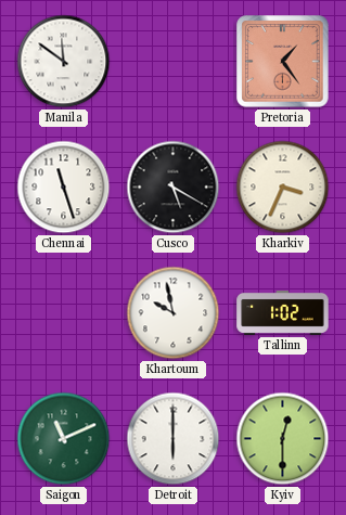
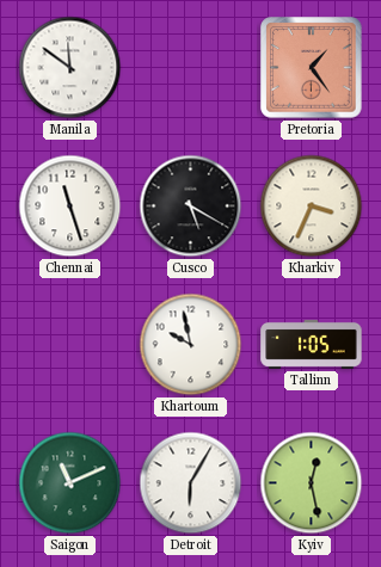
Tallinn: 1:02 -> 1:05
Detroit: 6:00 -> 6:05
Kyiv: 12:30 -> 12:28
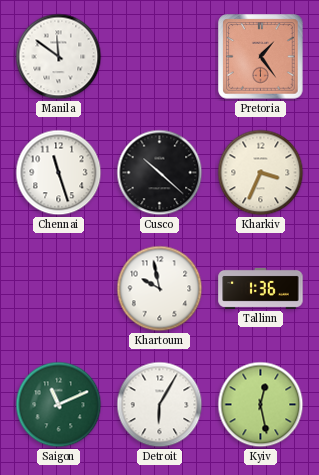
Cusco: 5:20 -> 10:22
Tallinn: 1:05 -> 1:36
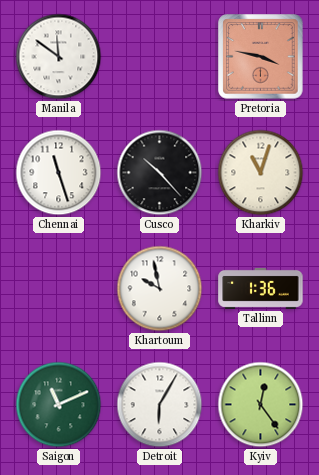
Pretoria: 1:24 -> 3:47
Cusco: 10:22 -> 10:23
Kharkiv: 3:34 -> 11:03
Kyiv: 12:28 -> 12:24
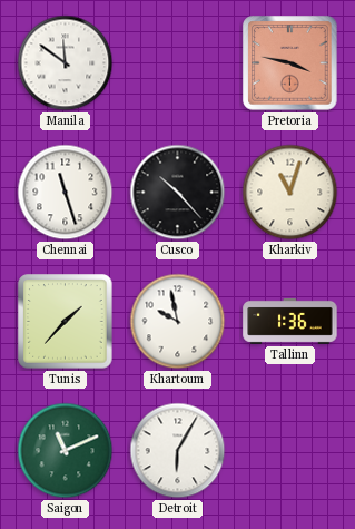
Tunis: none -> 1:37
Kyiv: 12:24 -> none
